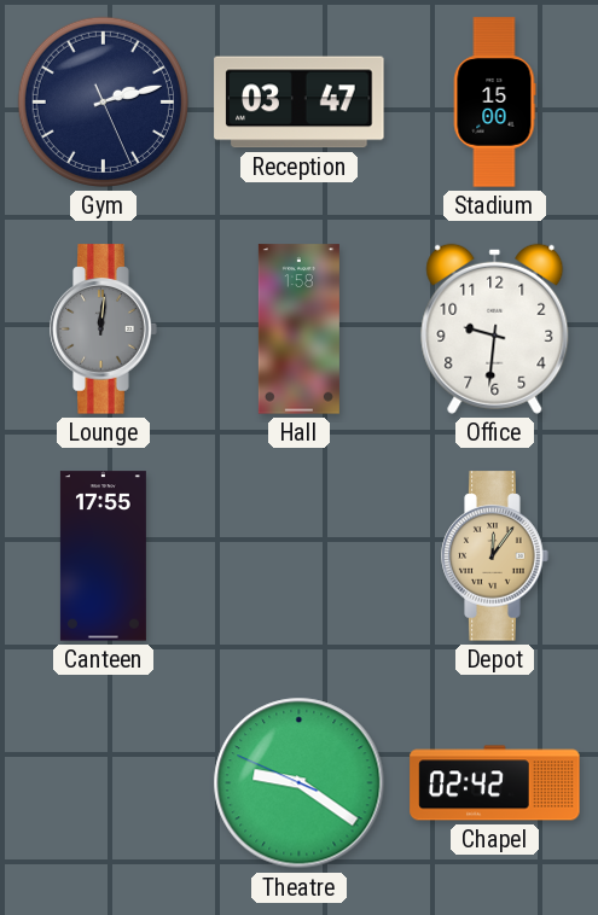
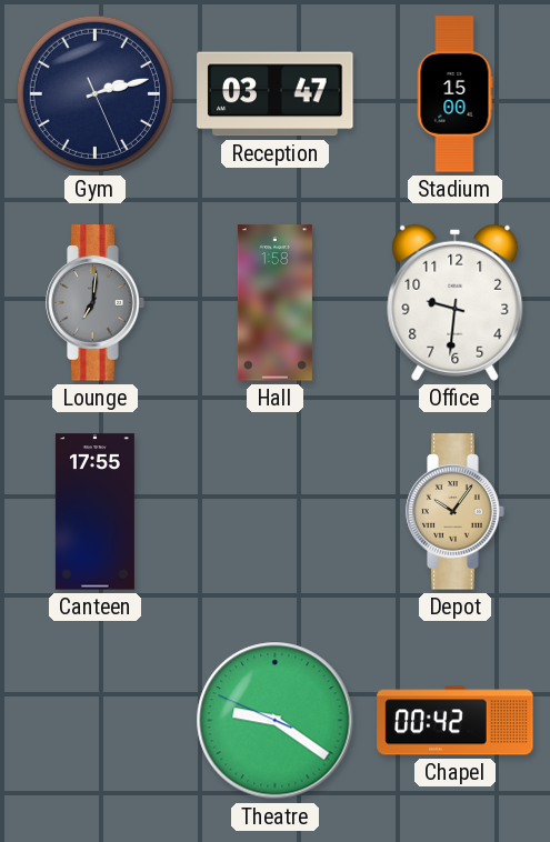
Lounge: 12:01 -> 7:01
Depot: 12:06 -> 10:06
Chapel: 02:42 -> 00:42
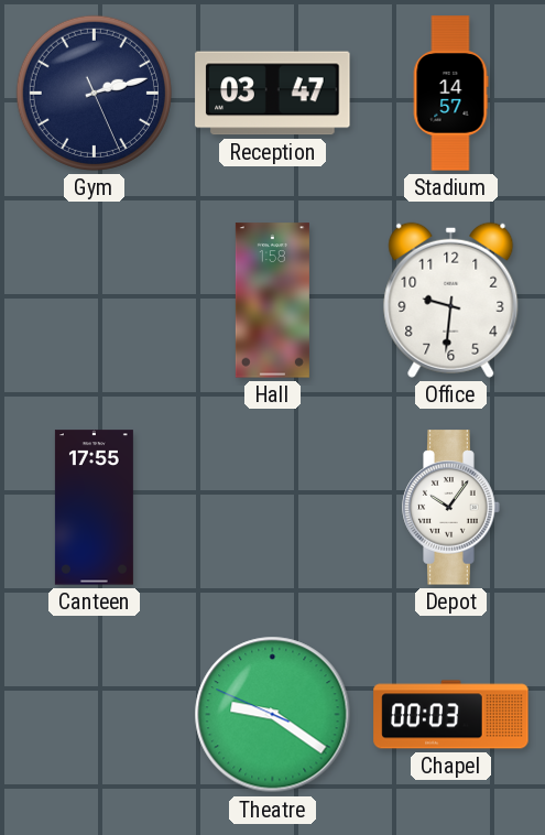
Stadium: 15:00 -> 14:57
Lounge: 7:01 -> none
Depot dial: champagne -> white
Chapel: 00:42 -> 00:03
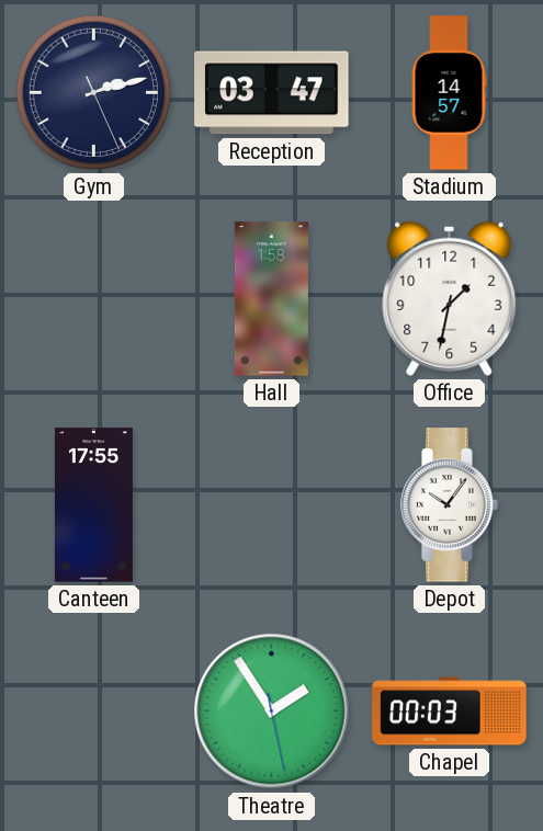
Office: 9:31 -> 1:32
Theatre: 9:20 -> 1:54
